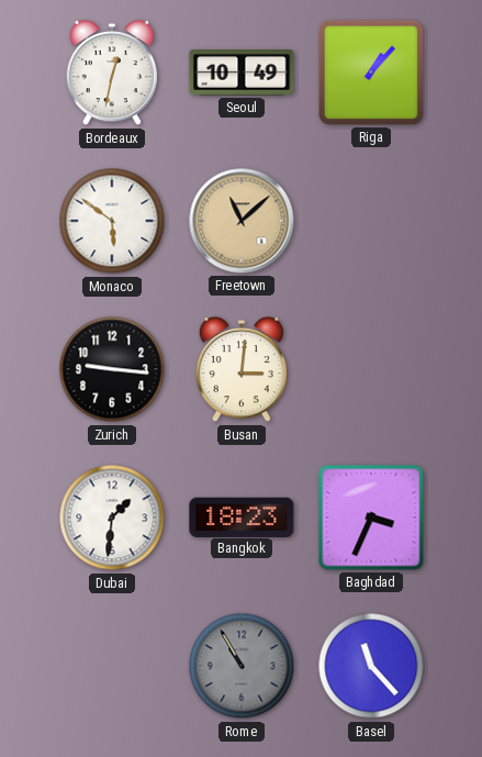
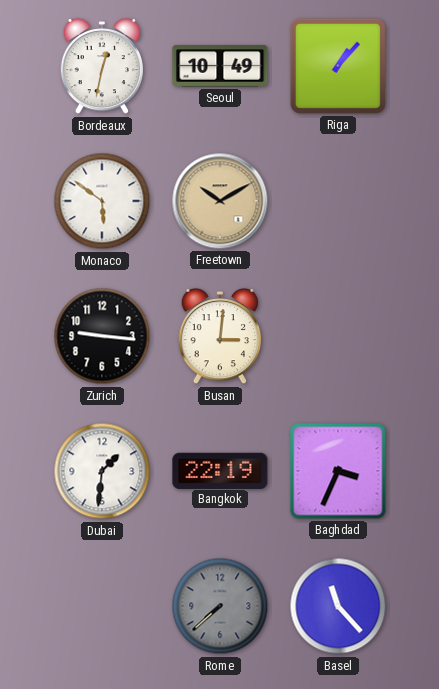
Freetown: 11:08 -> 10:10
Bangkok: 18:23 -> 22:19
Rome: 10:55 -> 7:38
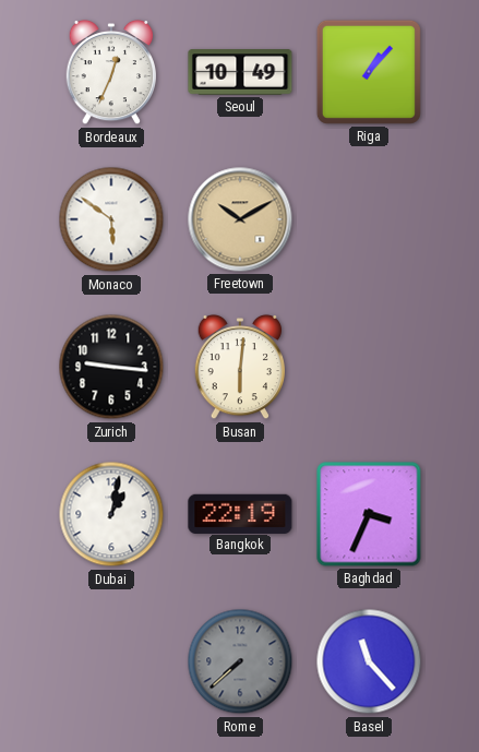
Bordeaux: 12:32 -> 12:34
Busan: 3:01 -> 6:01
Dubai: 1:31 -> 1:02
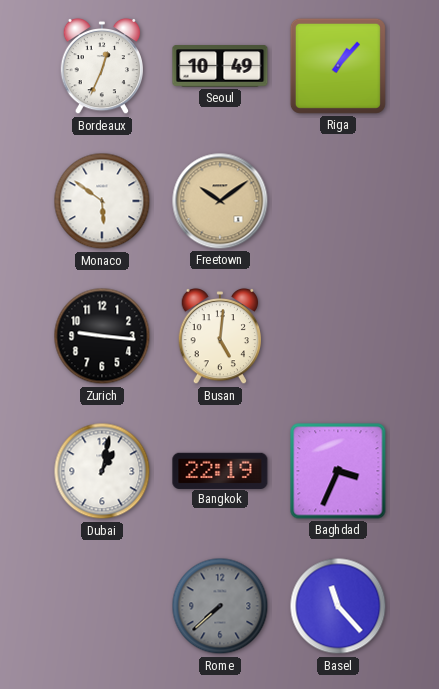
Freetown: 10:10 -> 10:09
Busan: 6:01 -> 5:01
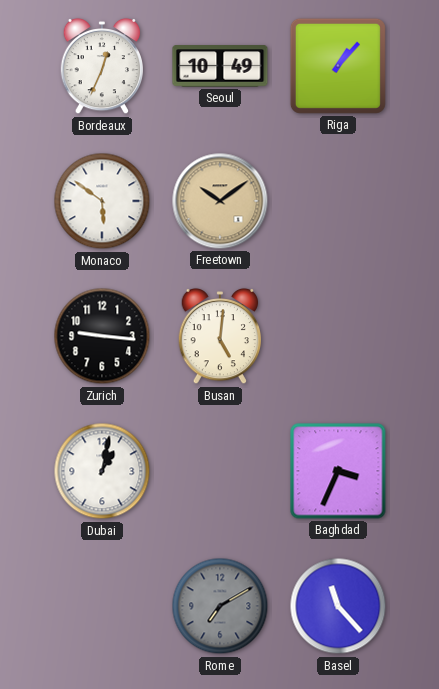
Bangkok: 22:19 -> none
Rome: 7:38 -> 7:10
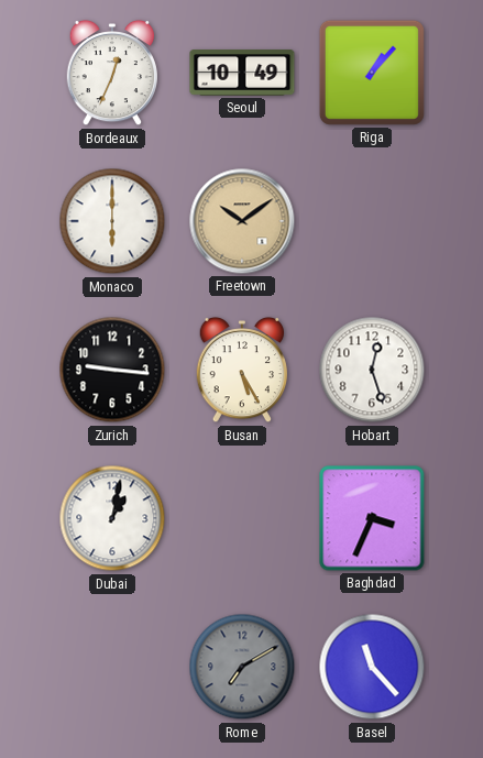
Monaco: 5:51 -> 6:00
Busan: 5:01 -> 5:25
Hobart: none -> 12:27
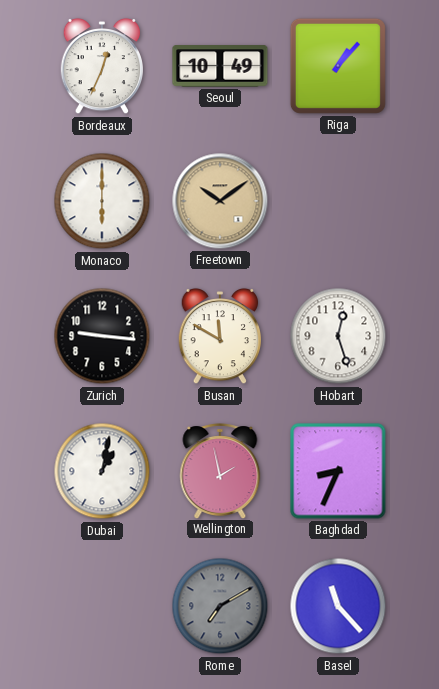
Busan: 5:25 -> 11:50
Wellington: none -> 1:58
Baghdad: 3:34 -> 8:34
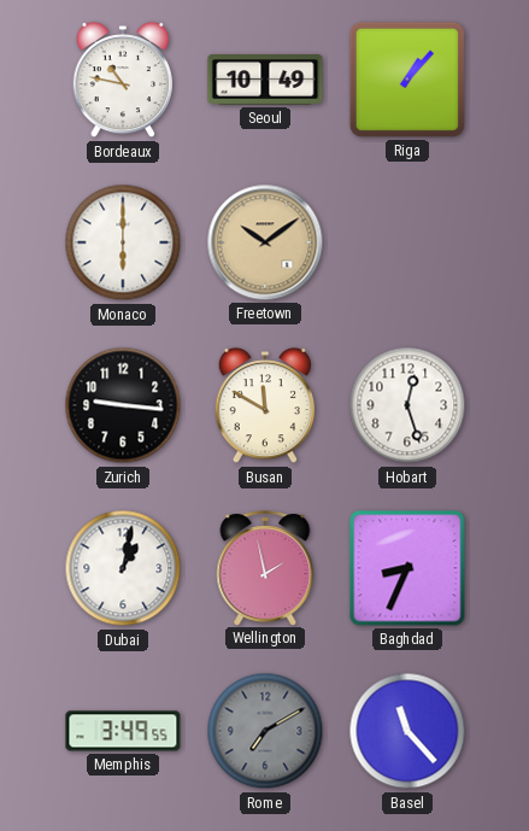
Bordeaux: 12:34 -> 10:47
Memphis: none -> 3:49
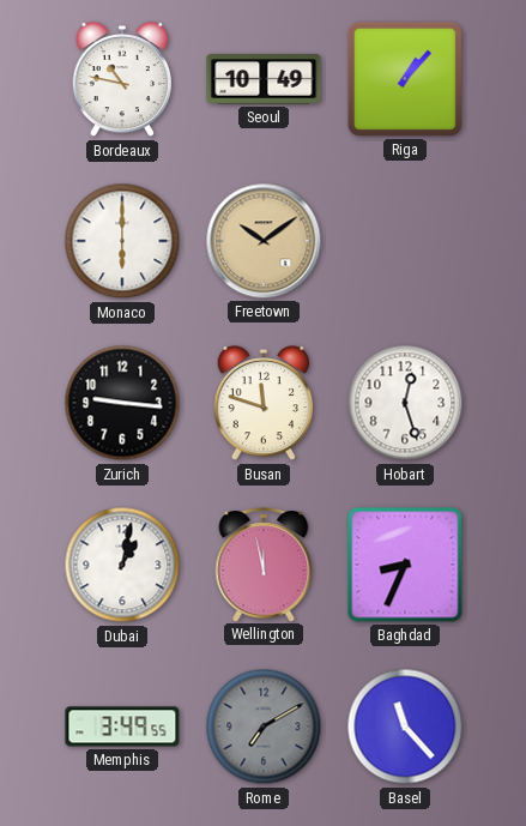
Busan: 11:50 -> 11:48
Wellington: 1:58 -> 11:58
